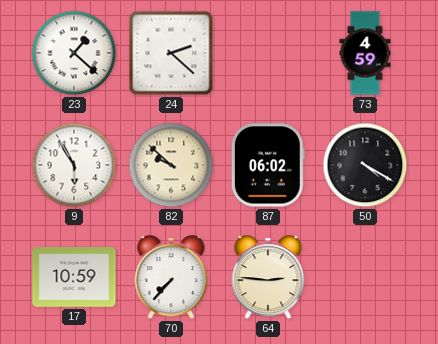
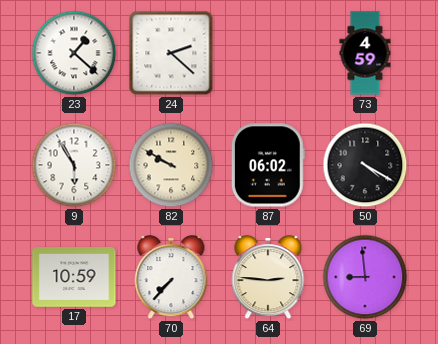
82: 9:52 -> 9:50
69: none -> 8:59
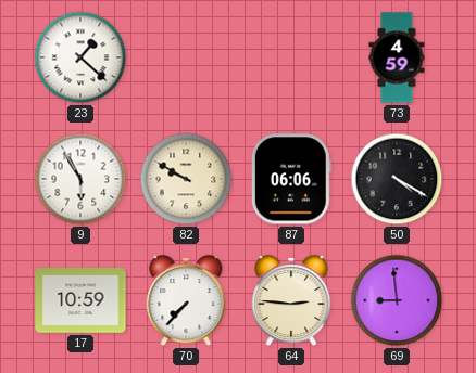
24: 2:22 -> none
87: 06:02 -> 06:06
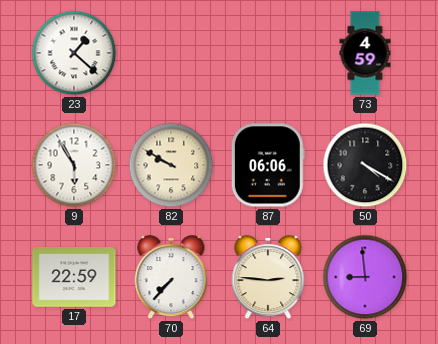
17: 10:59 -> 22:59
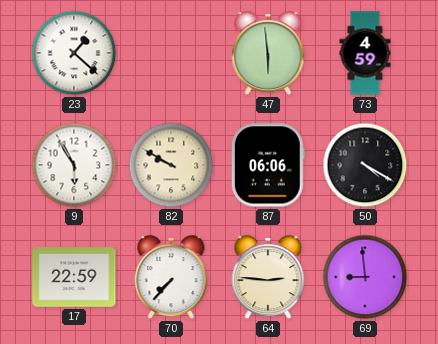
47: none -> 5:59
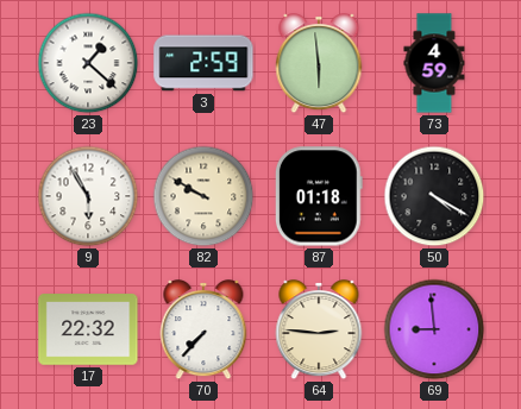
3: none -> 2:59
87: 06:06 -> 01:18
17: 22:59 -> 22:32
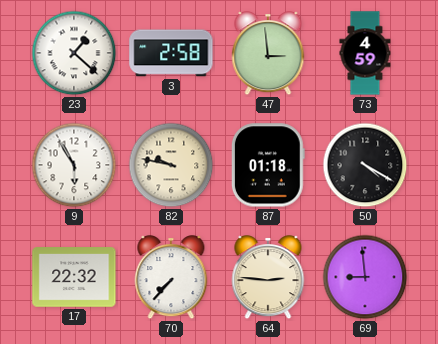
3: 2:59 -> 2:58
47: 5:59 -> 2:59
82: 9:50 -> 9:47
